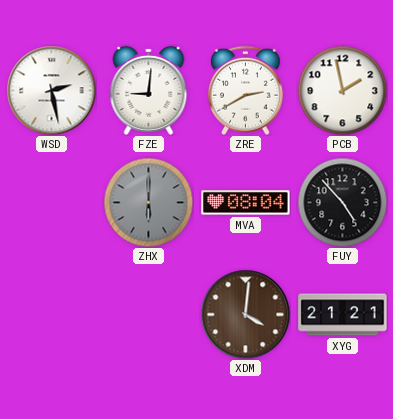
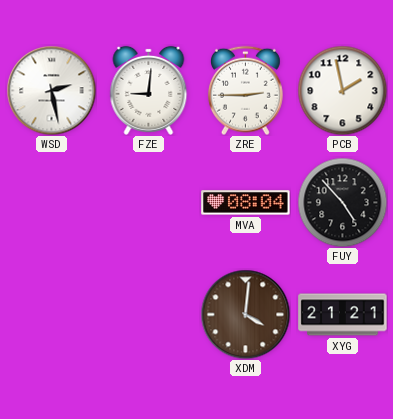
ZRE: 2:40 -> 2:45
ZHX: 6:00 -> none
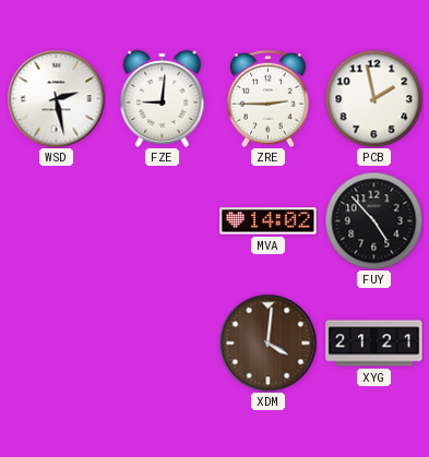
MVA: 08:04 -> 14:02
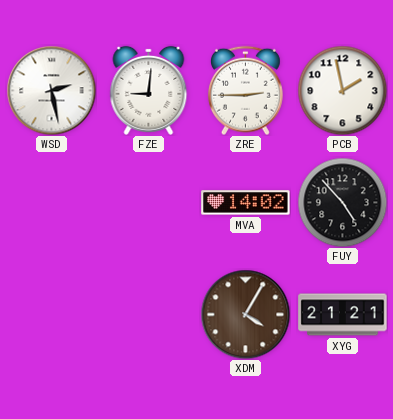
XDM: 4:01 -> 4:05
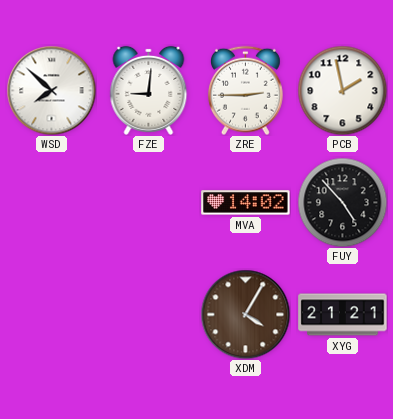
WSD: 2:28 -> 7:52
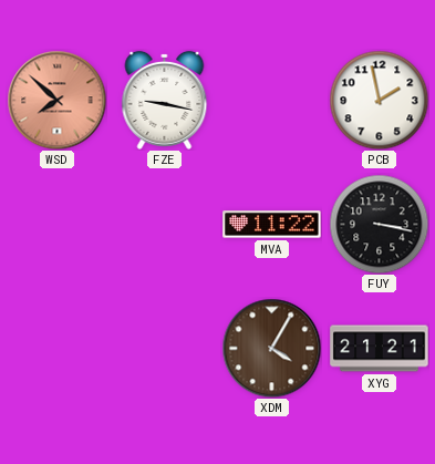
WSD dial: white -> salmon
FZE: 9:01 -> 9:17
ZRE: 2:45 -> none
MVA: 14:02 -> 11:22
FUY: 4:53 -> 3:17
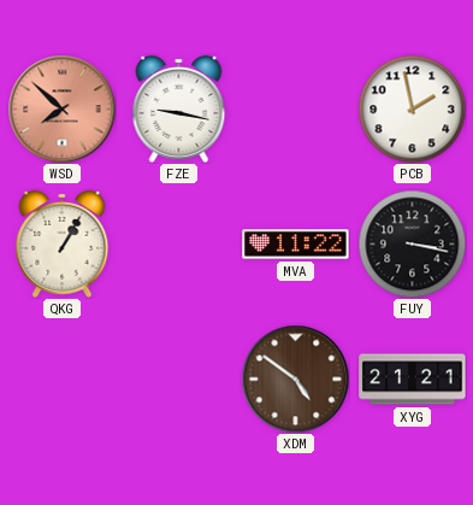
QKG: none -> 1:05
XDM: 4:05 -> 4:51
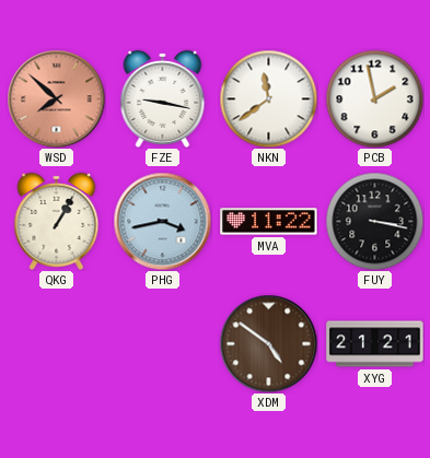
NKN: none -> 11:39
PHG: none -> 3:43
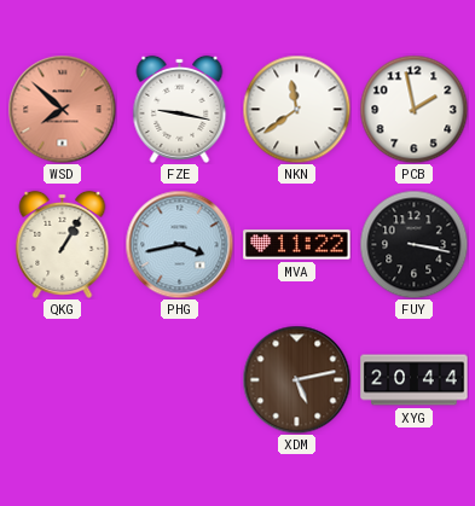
XDM: 4:51 -> 5:13
XYG: 21:21 -> 20:44
